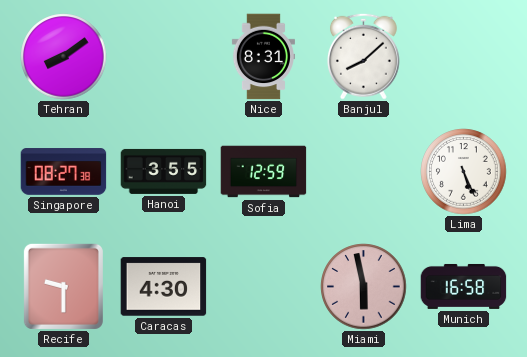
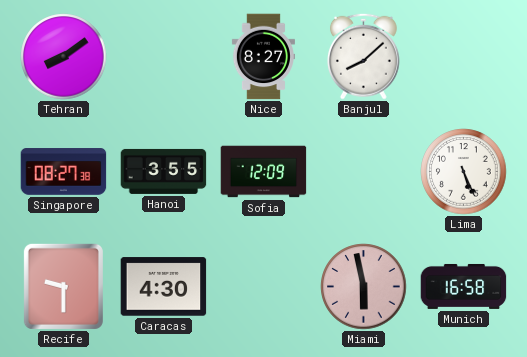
Nice: 8:31 -> 8:27
Sofia: 12:59 -> 12:09
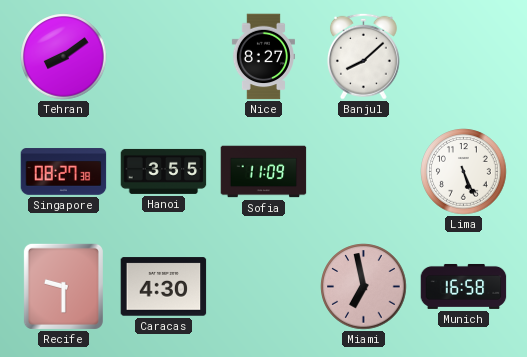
Sofia: 12:09 -> 11:09
Miami: 5:58 -> 6:58
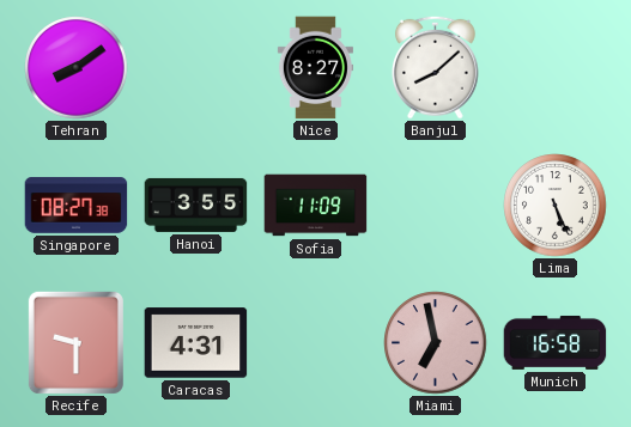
Caracas: 4:30 -> 4:31
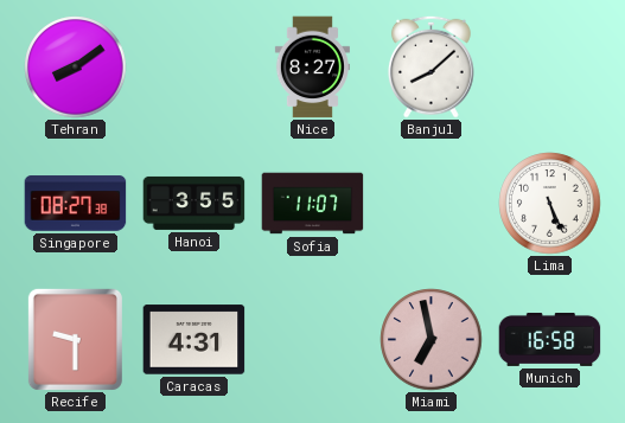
Sofia: 11:09 -> 11:07
